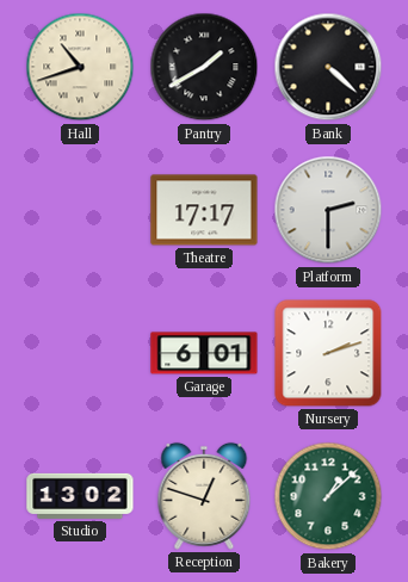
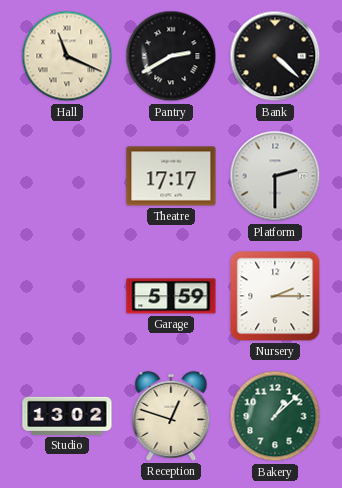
Hall: 10:42 -> 11:19
Pantry: 1:40 -> 2:40
Garage: 6:01 -> 5:59
Nursery: 2:12 -> 2:15
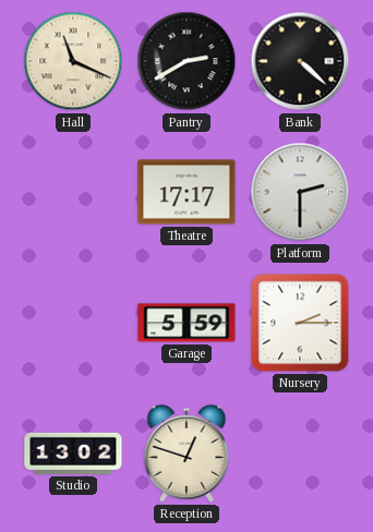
Bakery: 1:08 -> none
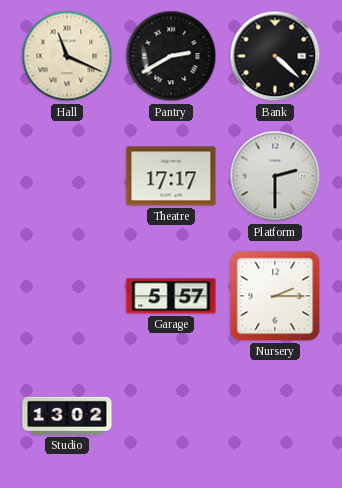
Garage: 5:59 -> 5:57
Reception: 12:48 -> none
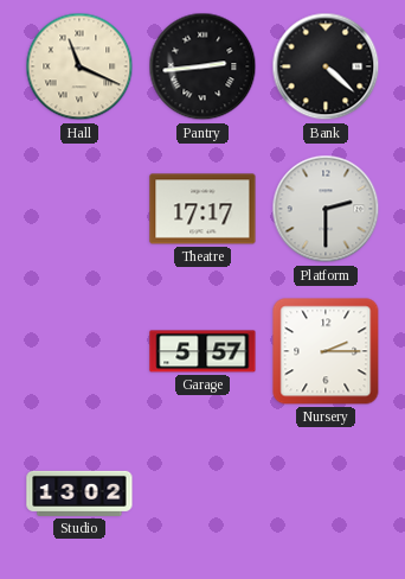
Pantry: 2:40 -> 2:44
